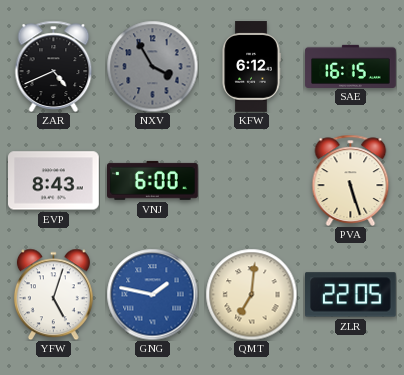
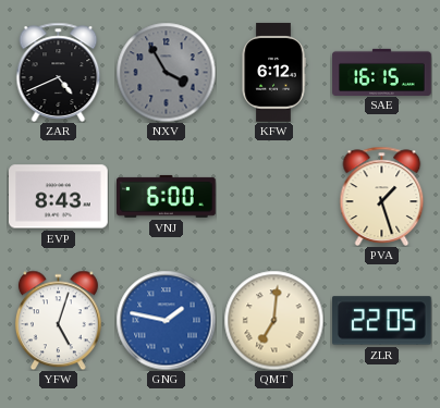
PVA: 5:27 -> 1:27
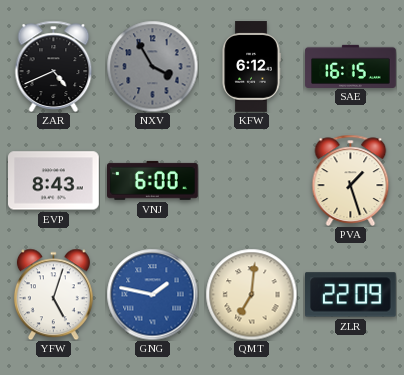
ZLR: 22:05 -> 22:09
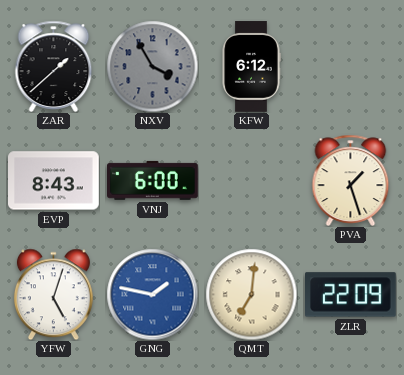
ZAR: 4:41 -> 1:38
SAE: 16:15 -> none
